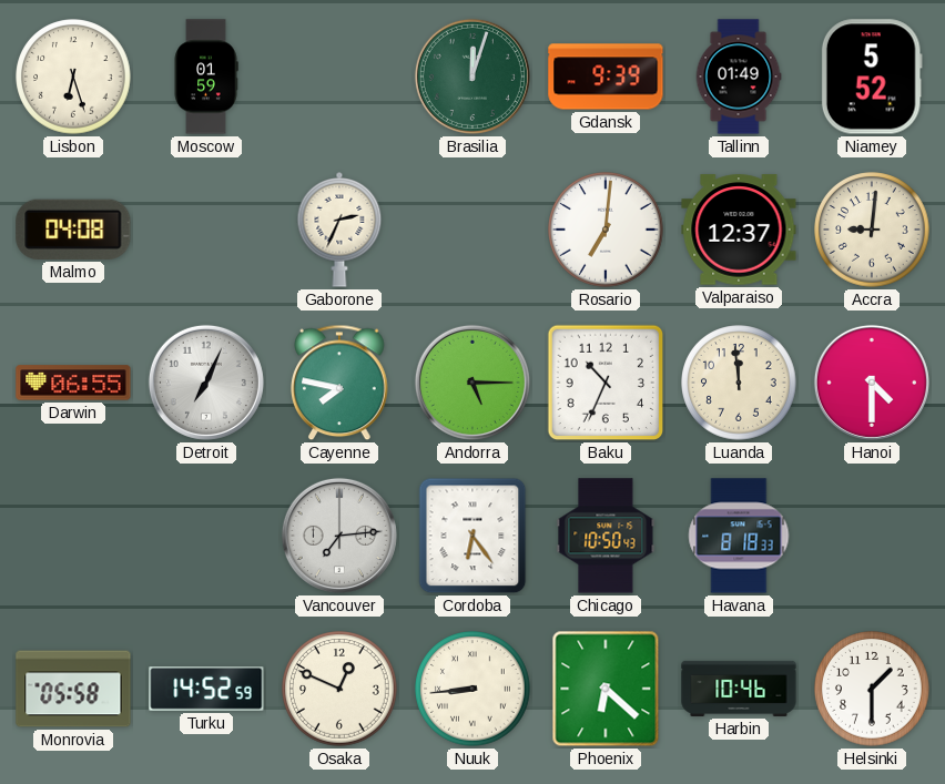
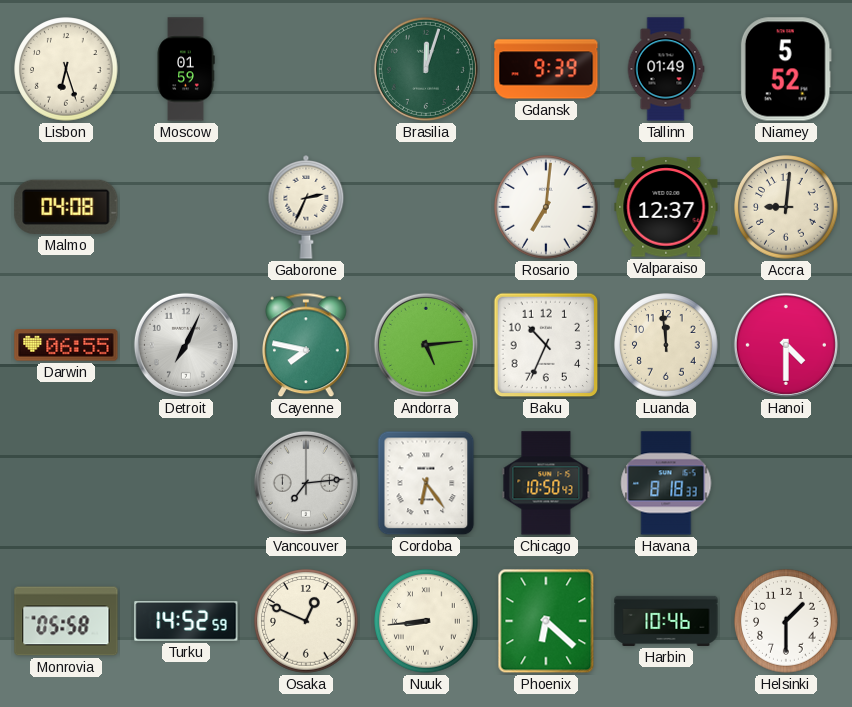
Andorra: 5:15 -> 5:14
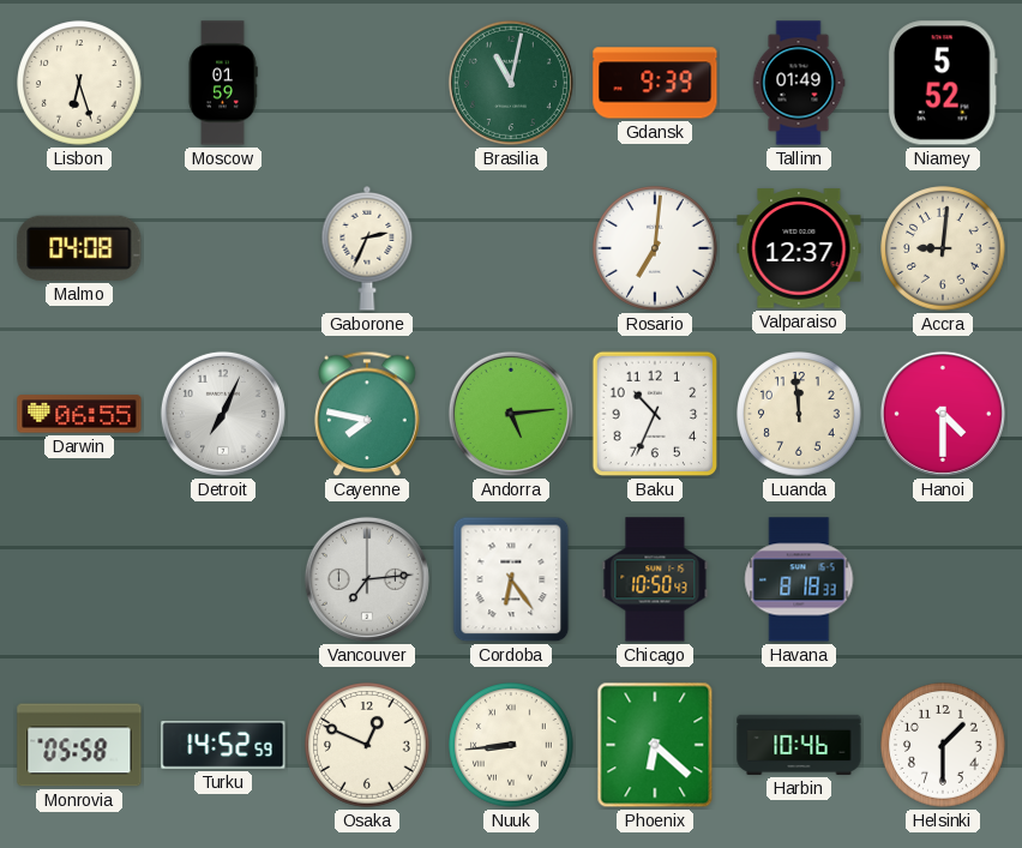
Brasilia: 12:03 -> 11:02
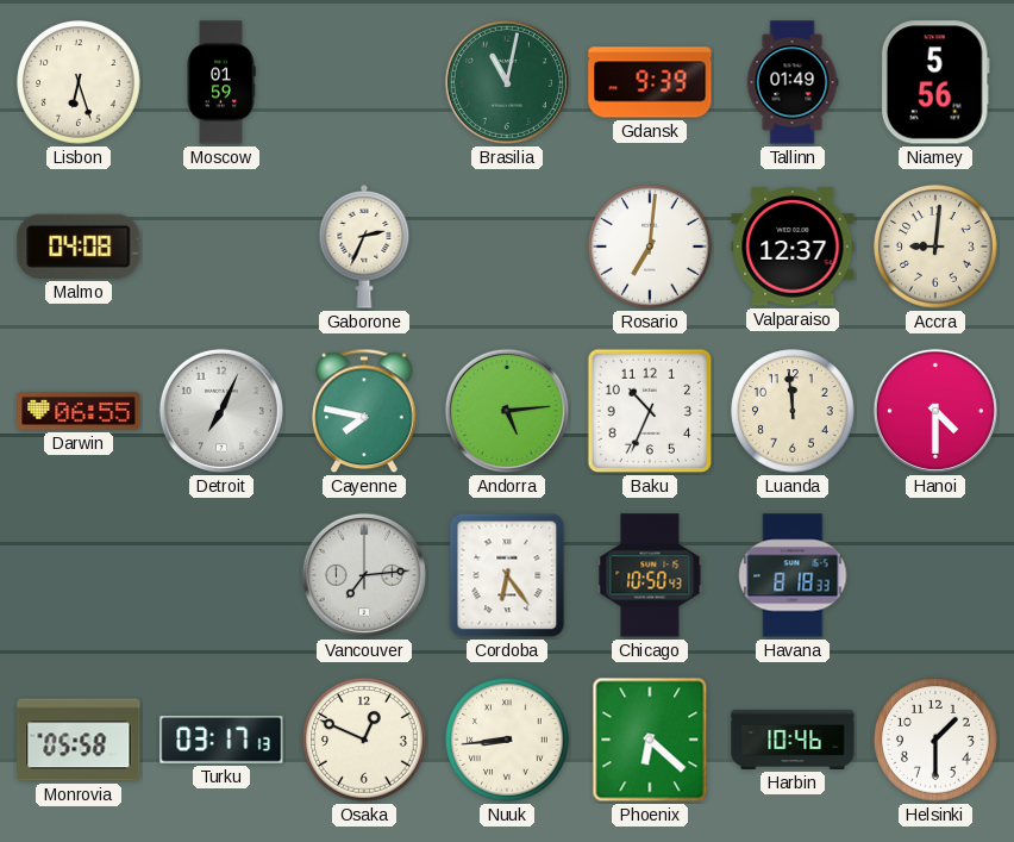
Niamey: 5:52 -> 5:56
Turku: 14:52 -> 03:17
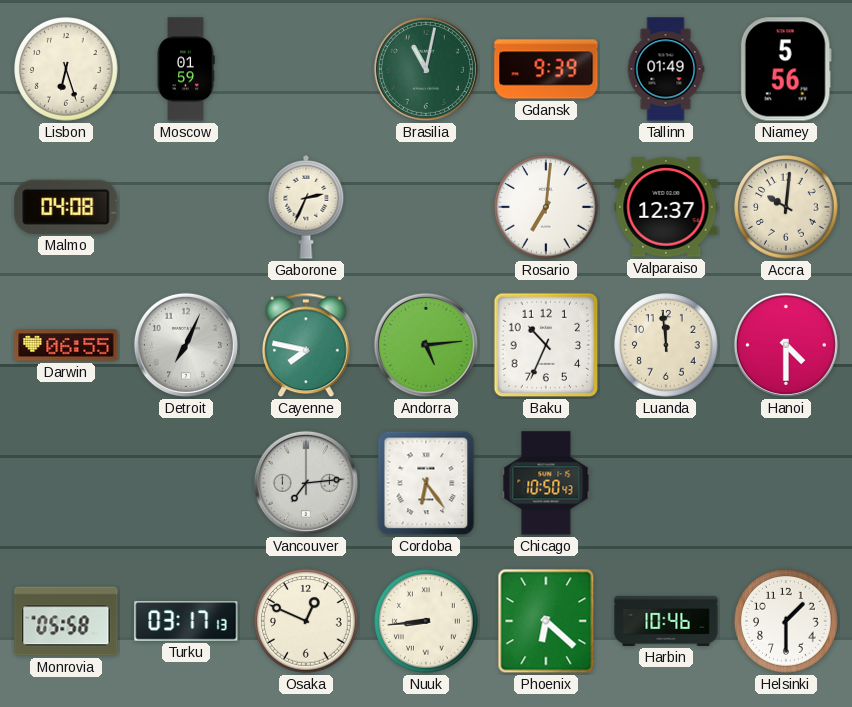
Accra: 9:01 -> 10:01
Havana: 8:18 -> none
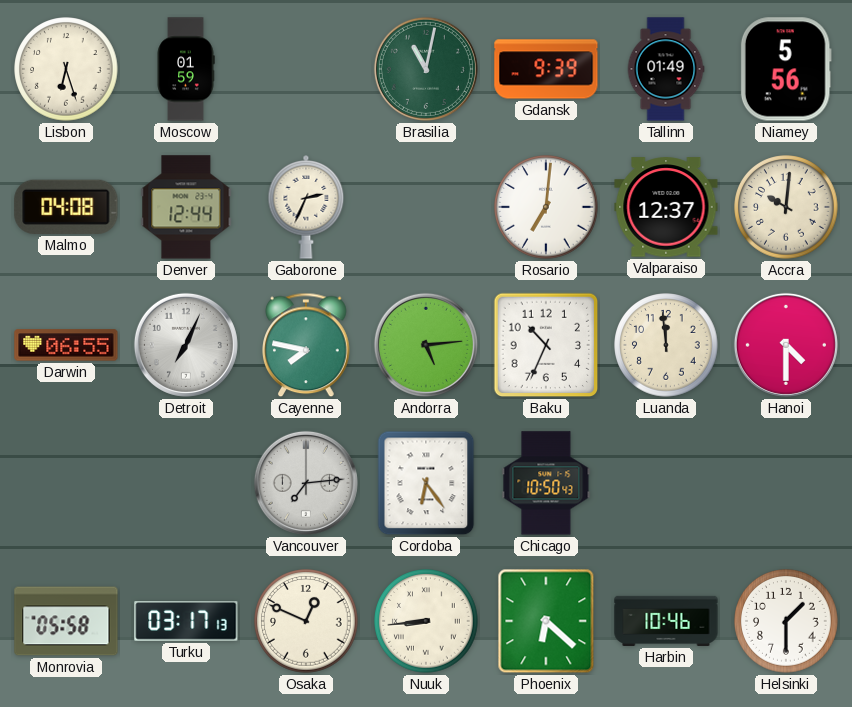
Denver: none -> 12:44
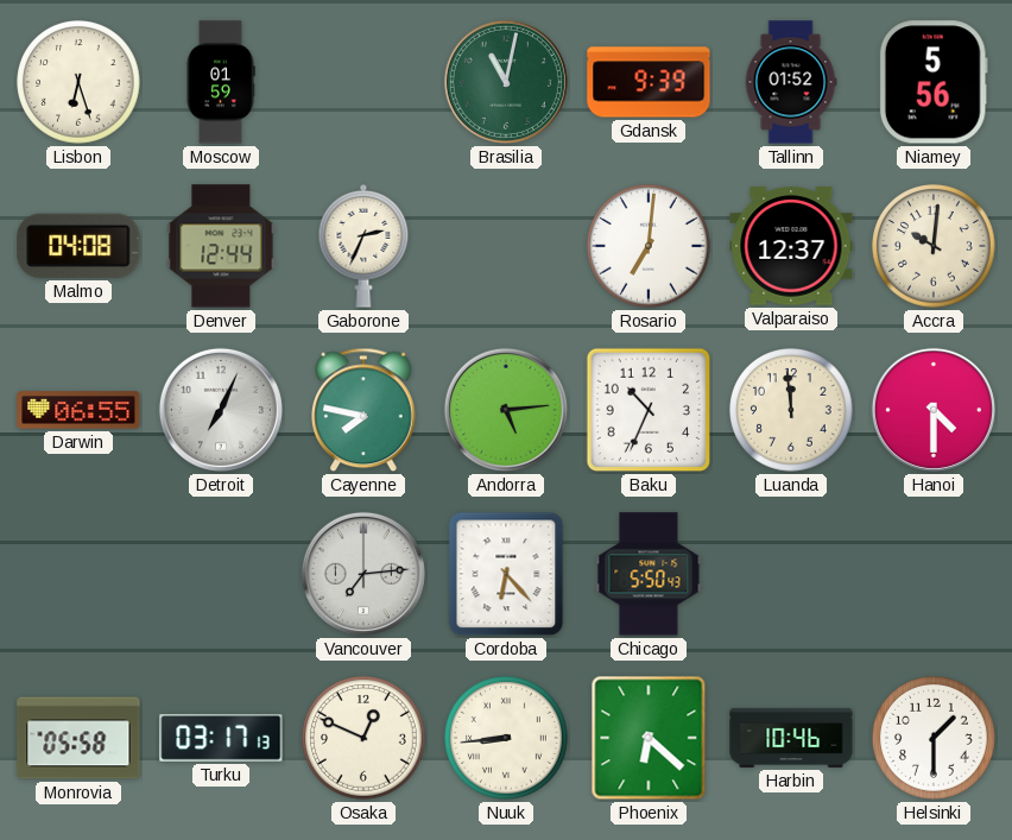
Tallinn: 01:49 -> 01:52
Cordoba: 6:24 -> 6:23
Chicago: 10:50 -> 5:50
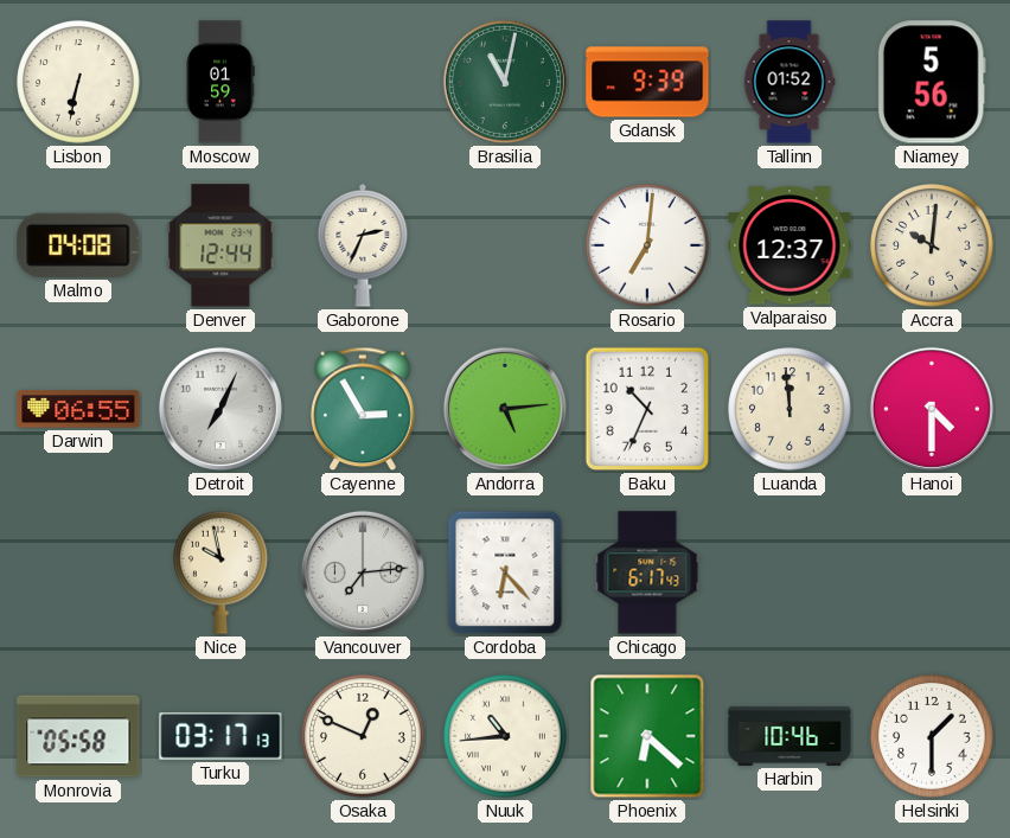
Lisbon: 6:27 -> 6:32
Cayenne: 7:47 -> 2:55
Nice: none -> 9:58
Chicago: 5:50 -> 6:17
Nuuk: 8:44 -> 10:44
